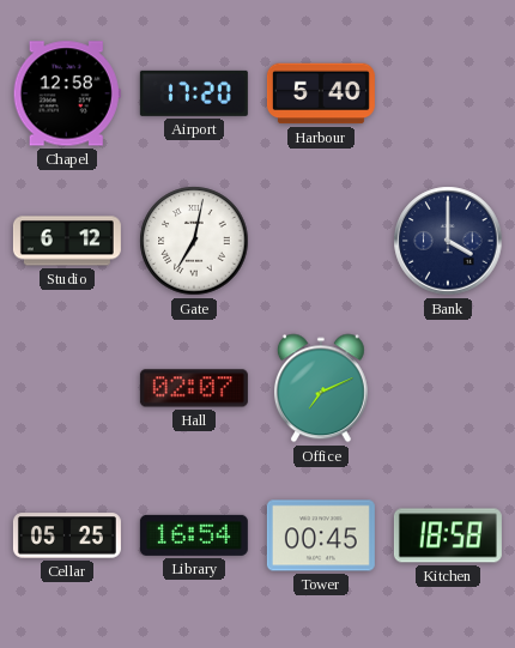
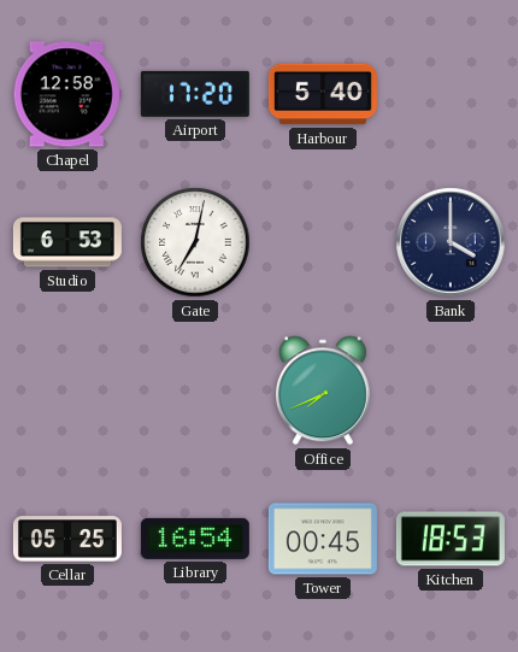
Studio: 6:12 -> 6:53
Hall: 02:07 -> none
Office: 7:11 -> 7:41
Kitchen: 18:58 -> 18:53
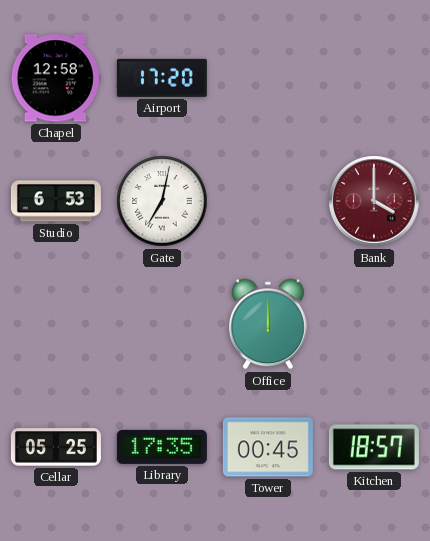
Harbour: 5:40 -> none
Bank dial: navy -> burgundy
Office: 7:41 -> 12:00
Library: 16:54 -> 17:35
Kitchen: 18:53 -> 18:57
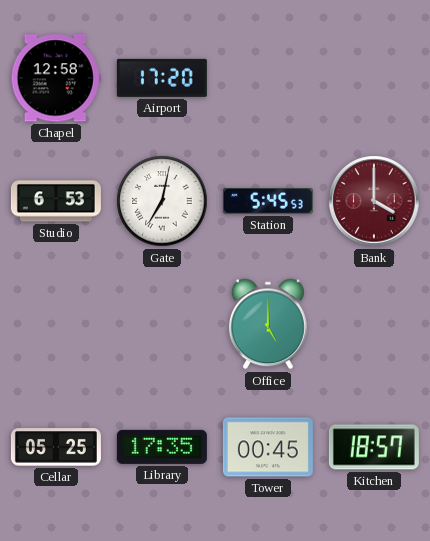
Station: none -> 5:45
Office: 12:00 -> 5:00
